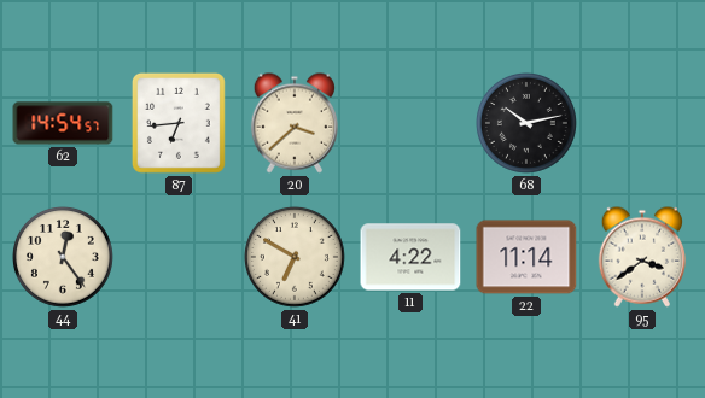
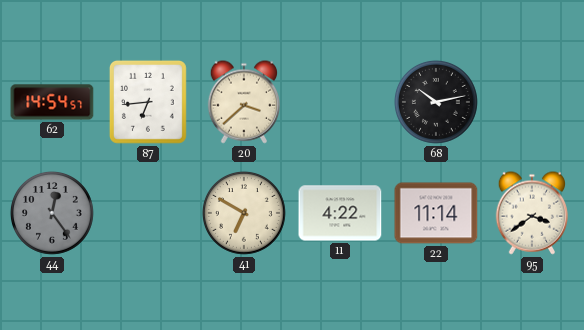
44 dial: cream -> grey
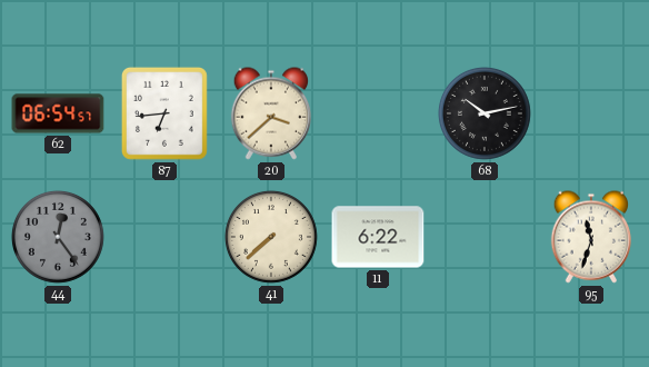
62: 14:54 -> 06:54
41: 6:50 -> 7:38
11: 4:22 -> 6:22
22: 11:14 -> none
95: 3:39 -> 11:33
